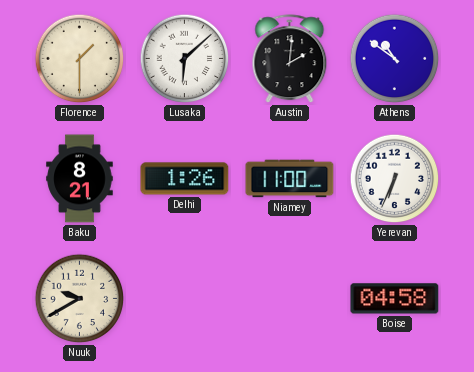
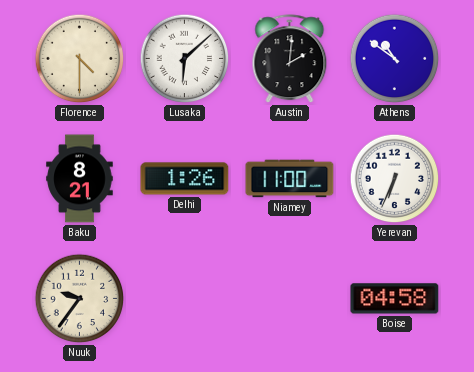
Florence: 1:30 -> 4:30
Nuuk: 9:40 -> 9:36
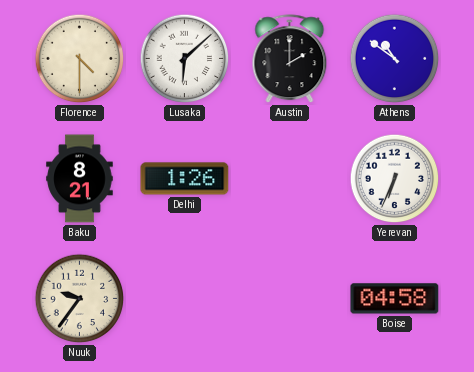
Austin: 2:01 -> 2:00
Niamey: 11:00 -> none
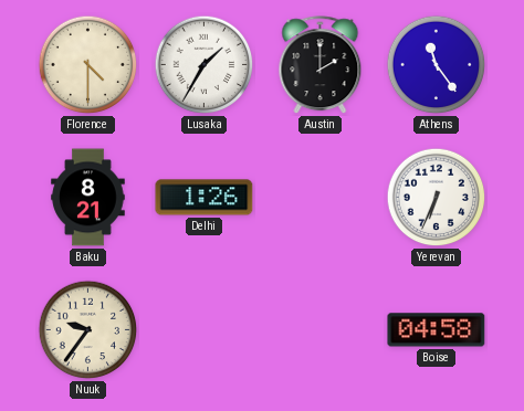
Lusaka: 6:08 -> 1:35
Athens: 10:51 -> 11:24
